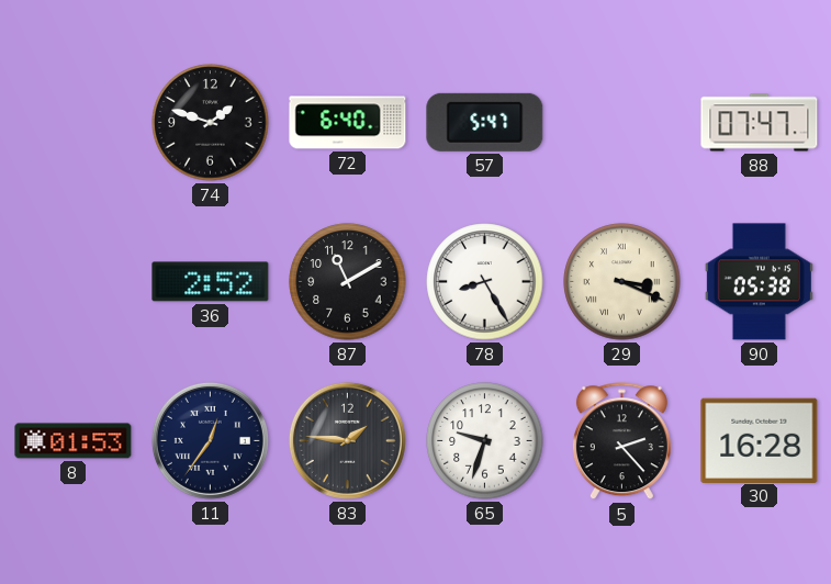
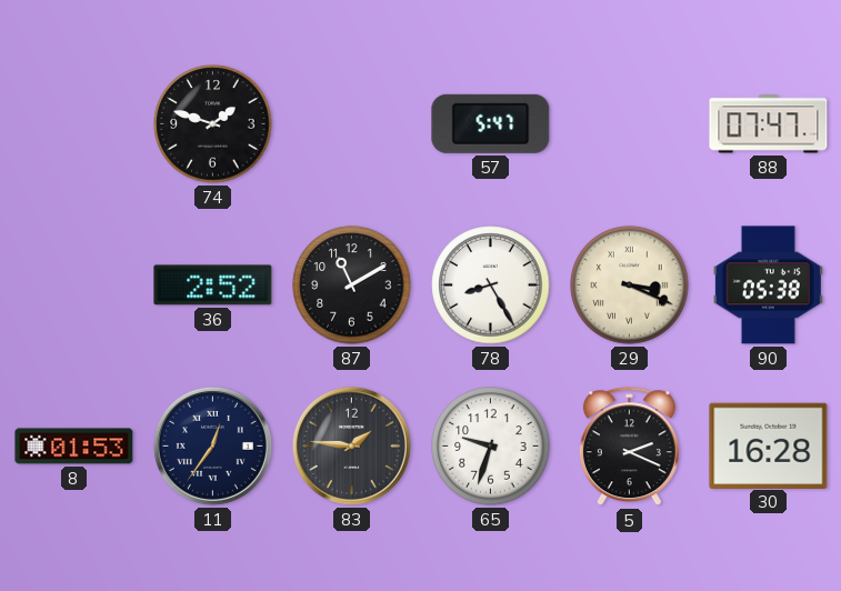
72: 6:40 -> none
5: 2:23 -> 2:19
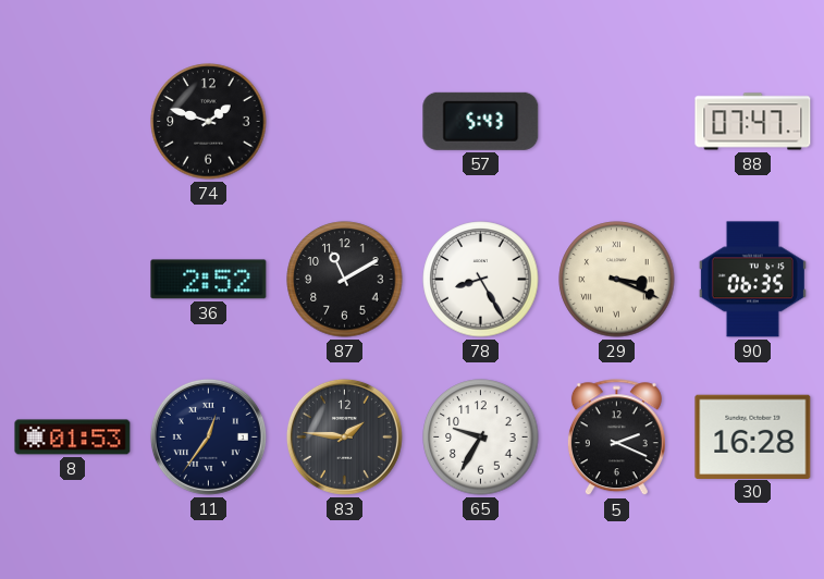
57: 5:47 -> 5:43
90: 05:38 -> 06:35
65: 9:33 -> 9:35
